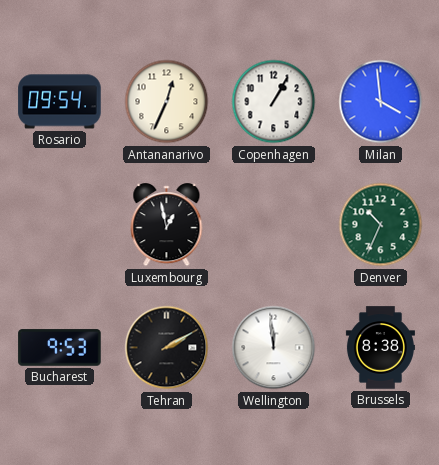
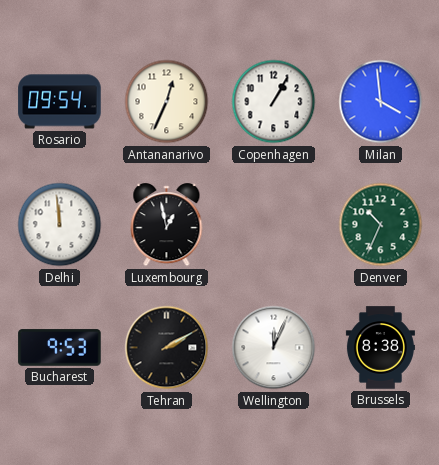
Delhi: none -> 11:59
Wellington: 11:59 -> 12:04
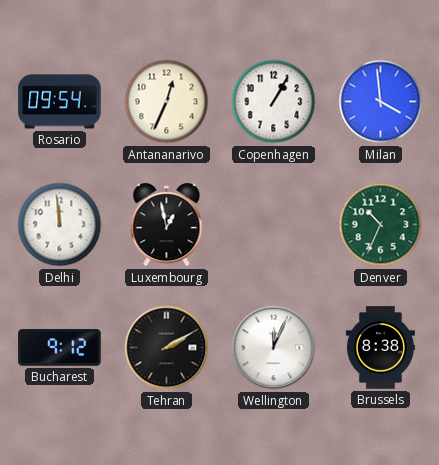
Bucharest: 9:53 -> 9:12
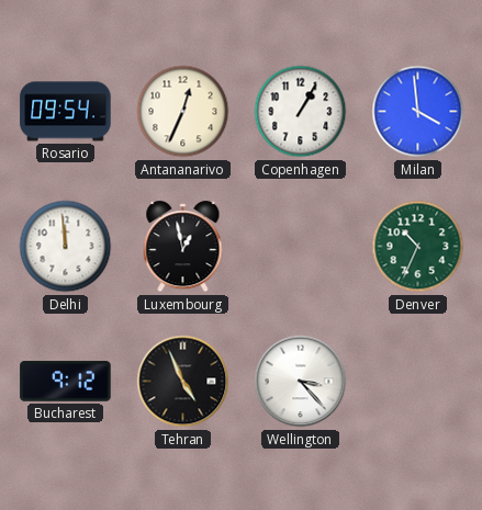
Tehran: 2:10 -> 4:56
Wellington: 12:04 -> 3:23
Brussels: 8:38 -> none
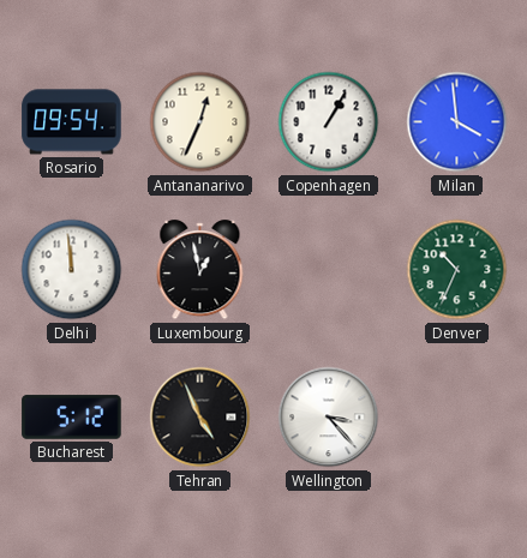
Bucharest: 9:12 -> 5:12
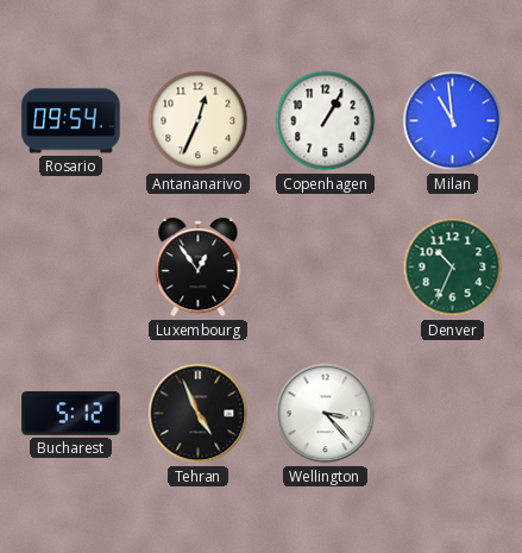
Milan: 3:59 -> 10:59
Delhi: 11:59 -> none
Luxembourg: 12:58 -> 12:54
